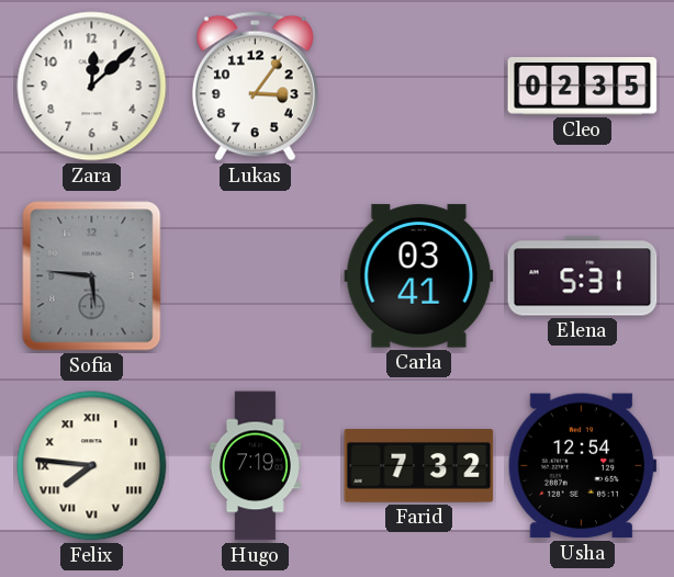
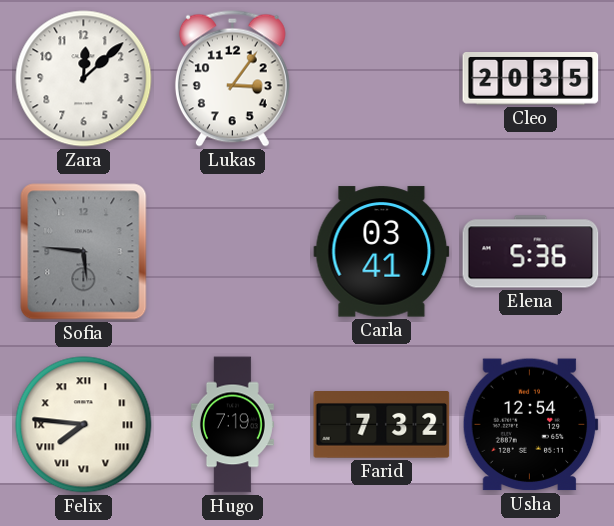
Cleo: 02:35 -> 20:35
Elena: 5:31 -> 5:36
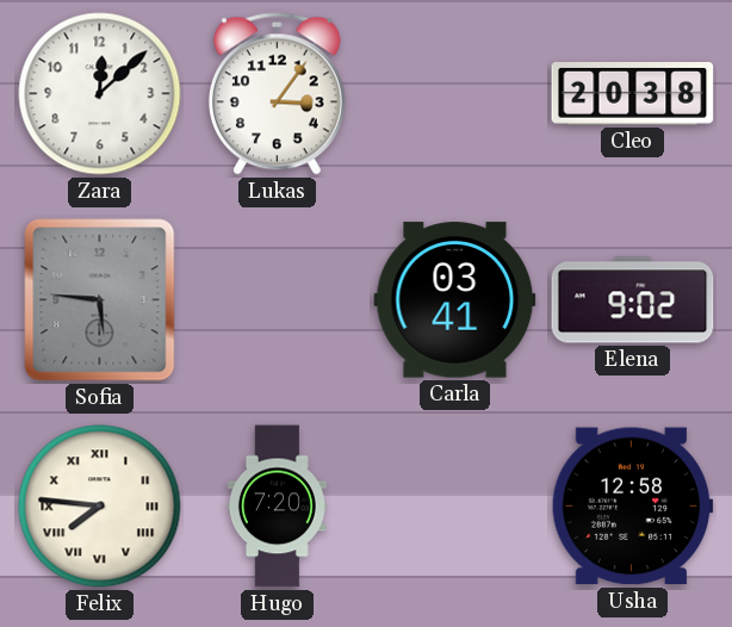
Cleo: 20:35 -> 20:38
Elena: 5:36 -> 9:02
Hugo: 7:19 -> 7:20
Farid: 7:32 -> none
Usha: 12:54 -> 12:58
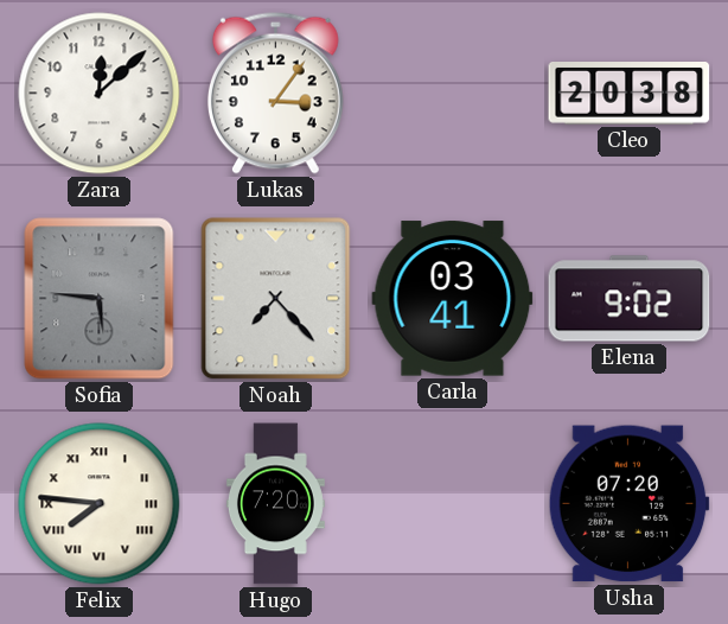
Noah: none -> 7:23
Usha: 12:58 -> 07:20
